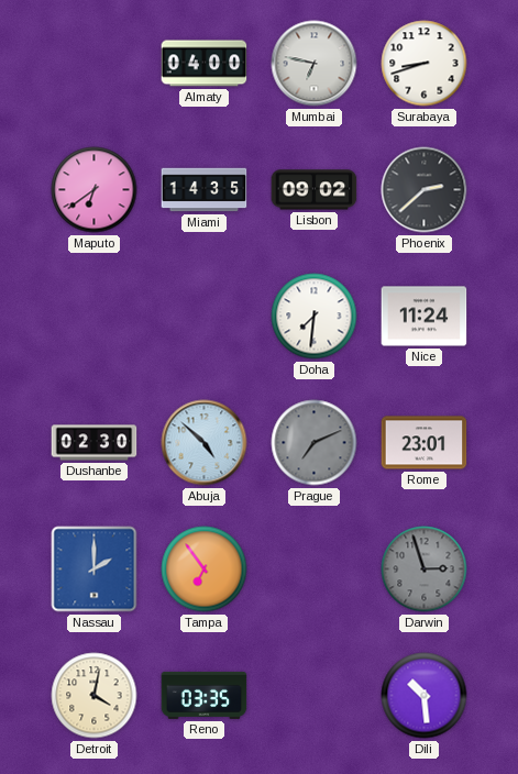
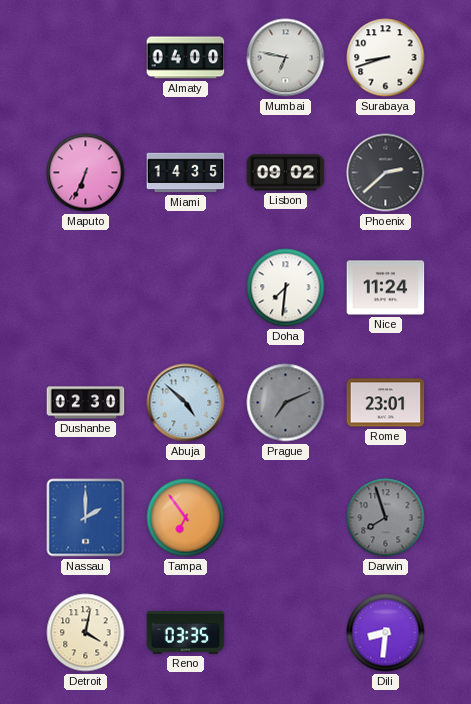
Maputo: 6:39 -> 6:34
Darwin: 2:57 -> 7:57
Dili: 10:29 -> 8:31
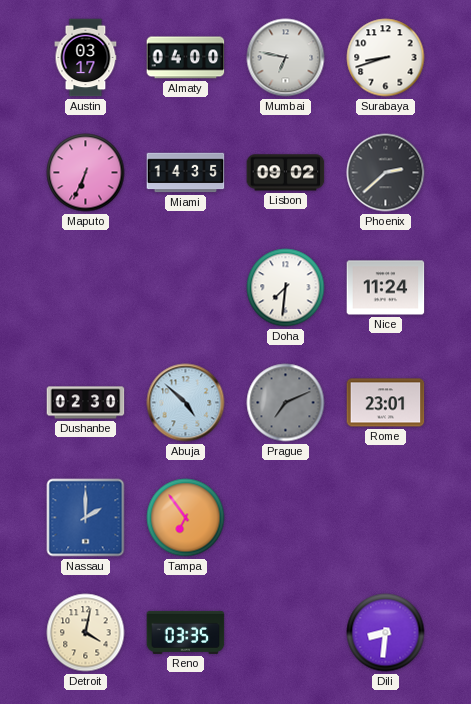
Austin: none -> 03:17
Darwin: 7:57 -> none
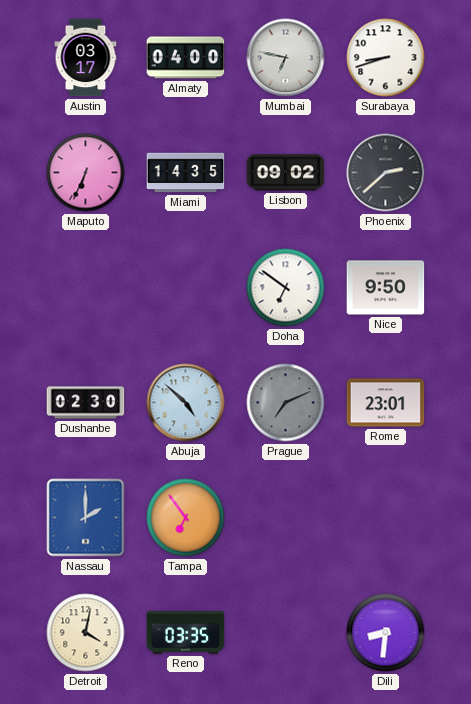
Doha: 7:31 -> 6:51
Nice: 11:24 -> 9:50
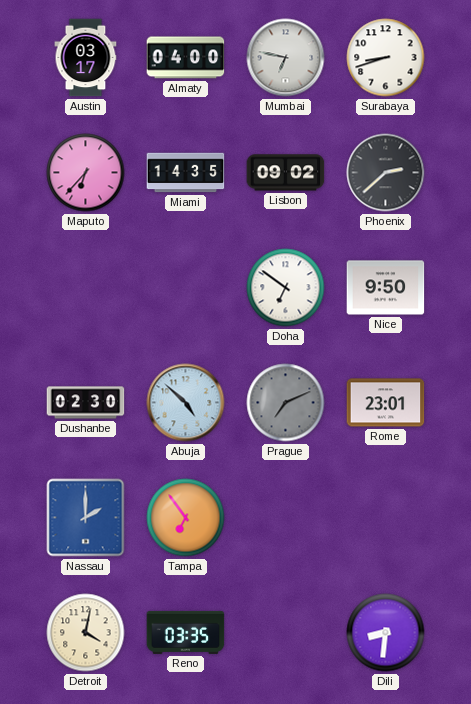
Maputo: 6:34 -> 6:37
